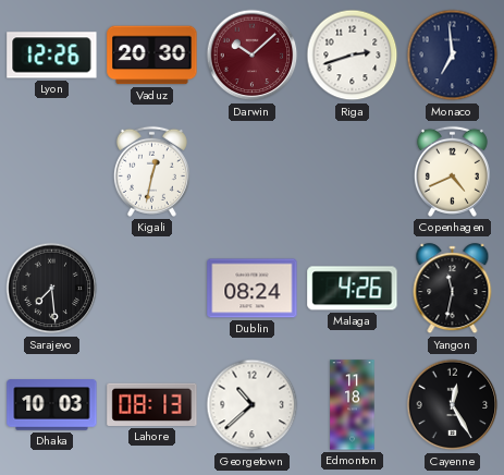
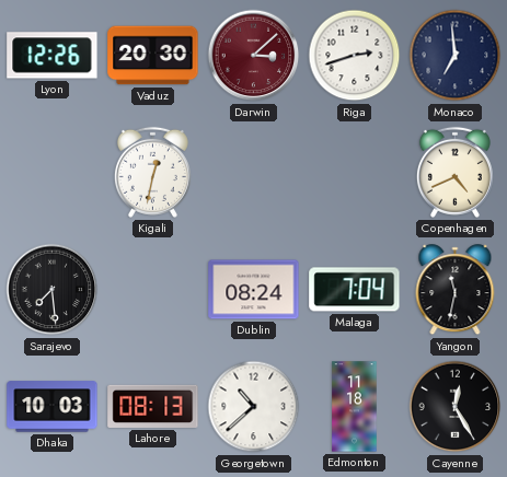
Darwin: 10:08 -> 3:08
Malaga: 4:26 -> 7:04
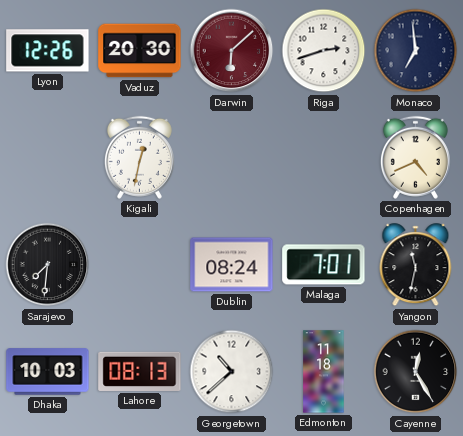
Darwin: 3:08 -> 6:08
Sarajevo: 7:29 -> 7:31
Malaga: 7:04 -> 7:01
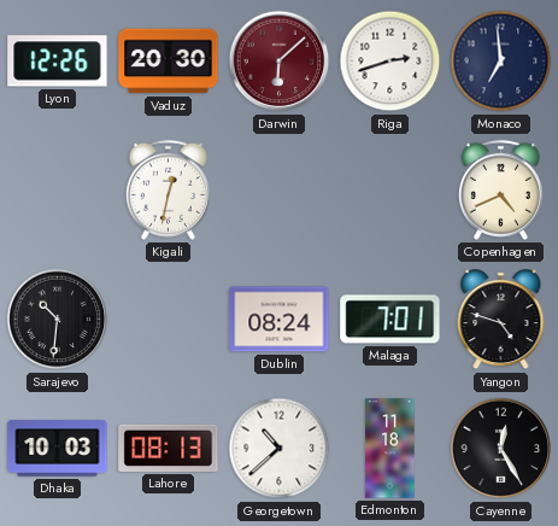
Sarajevo: 7:31 -> 10:31
Yangon: 11:32 -> 4:48
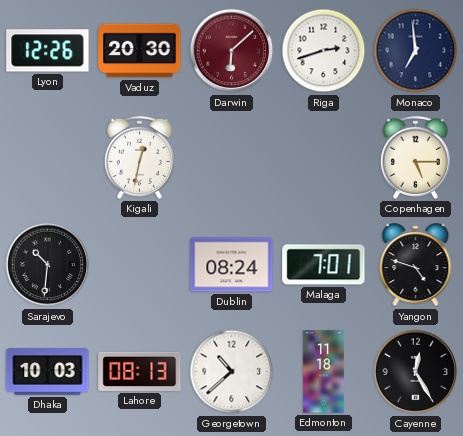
Copenhagen: 4:41 -> 5:15
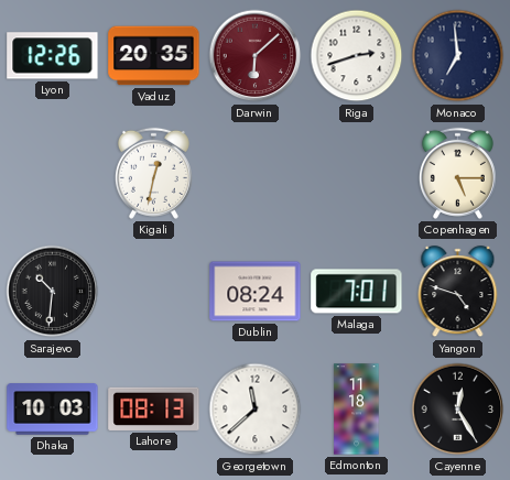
Vaduz: 20:30 -> 20:35
Georgetown: 10:38 -> 11:38
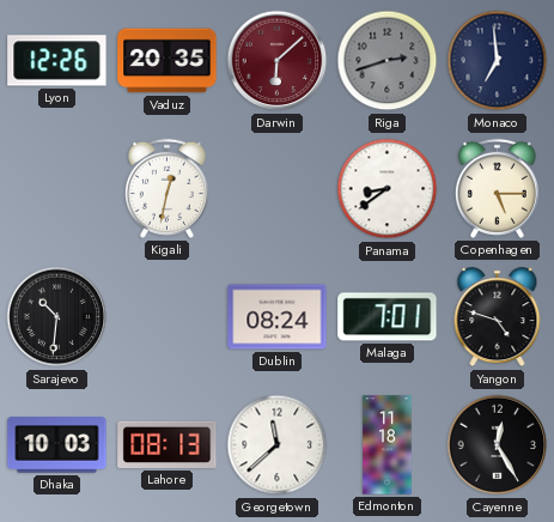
Riga dial: white -> grey
Panama: none -> 8:39
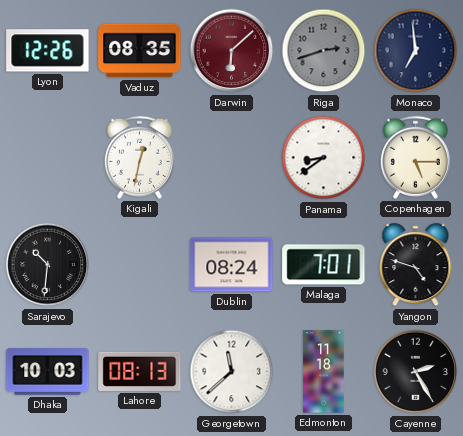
Vaduz: 20:35 -> 08:35
Cayenne: 12:25 -> 2:25
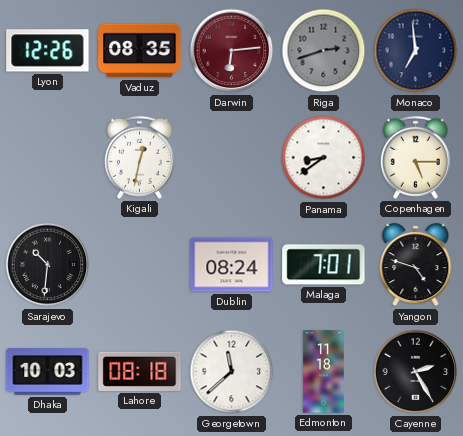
Darwin: 6:08 -> 6:14
Lahore: 08:13 -> 08:18
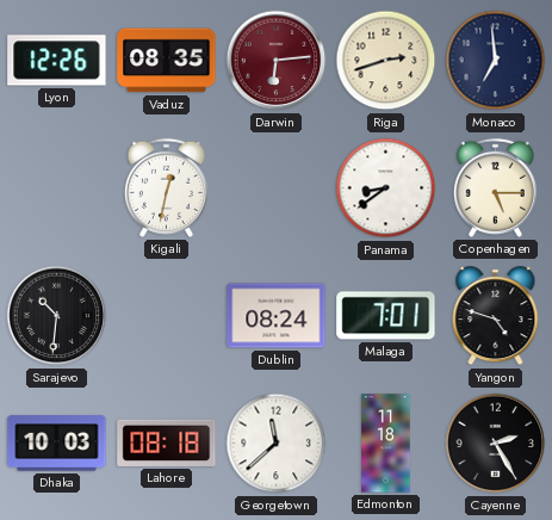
Riga dial: grey -> cream
